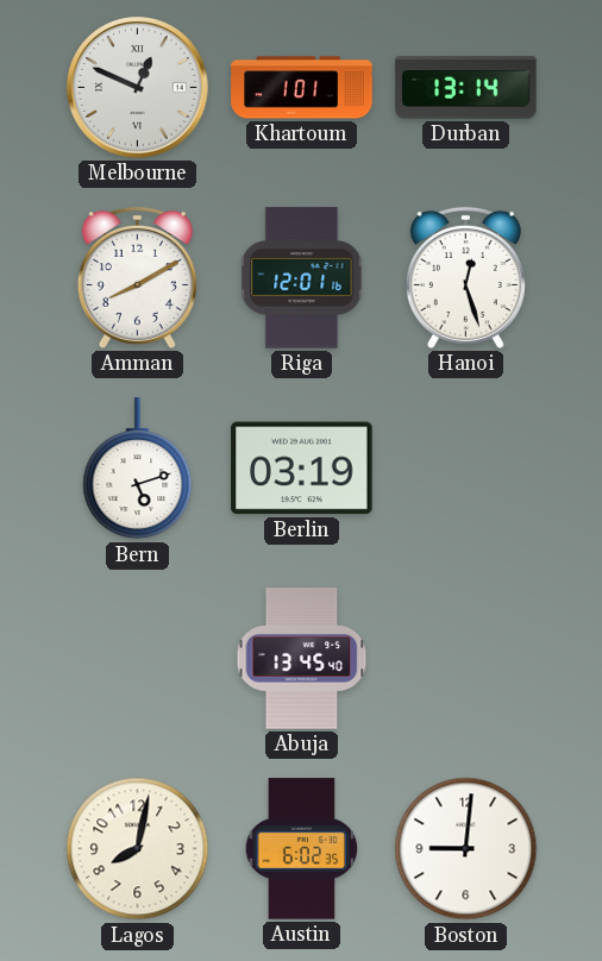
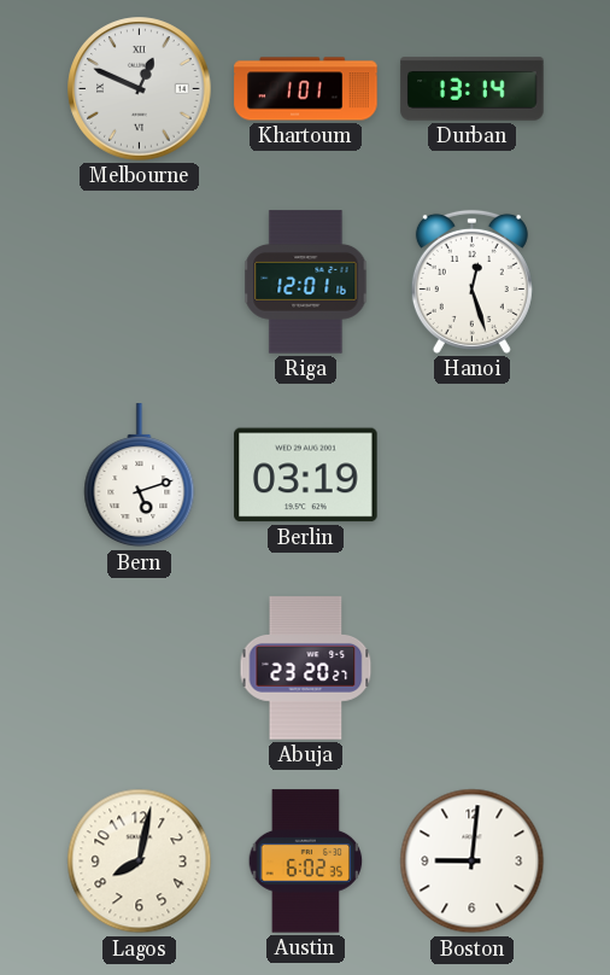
Amman: 8:10 -> none
Abuja: 13:45 -> 23:20
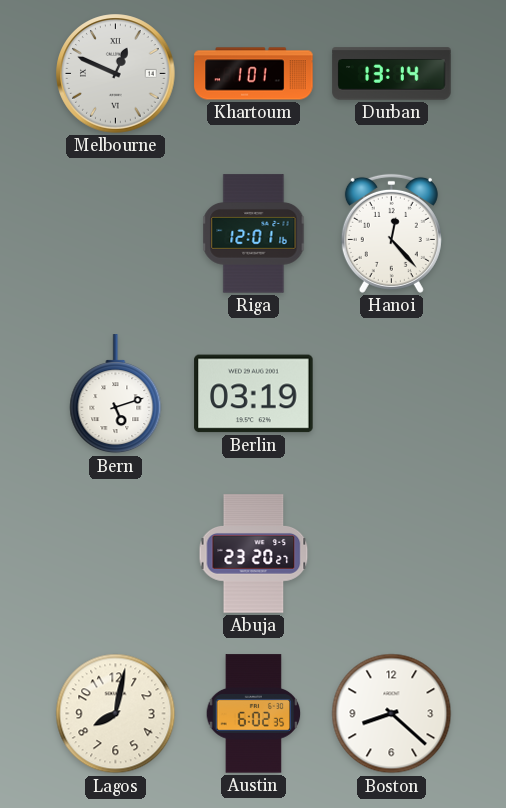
Hanoi: 12:27 -> 12:23
Boston: 9:01 -> 8:22
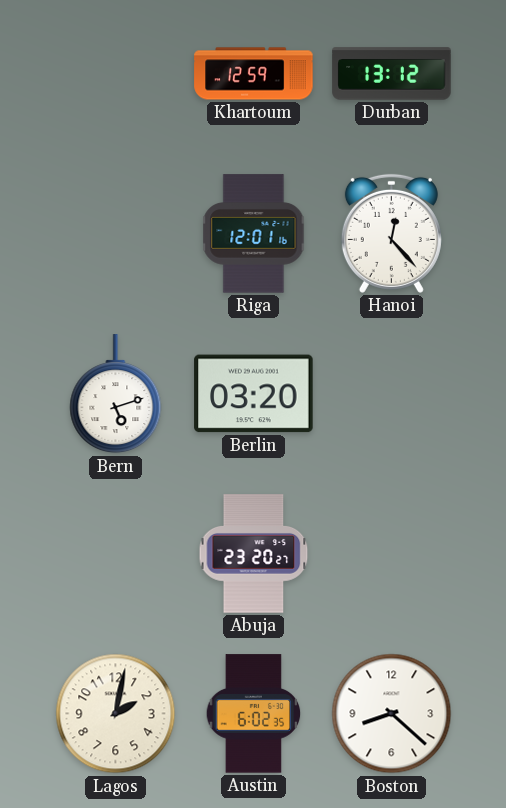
Melbourne: 12:49 -> none
Khartoum: 1:01 -> 12:59
Durban: 13:14 -> 13:12
Berlin: 03:19 -> 03:20
Lagos: 8:02 -> 2:02
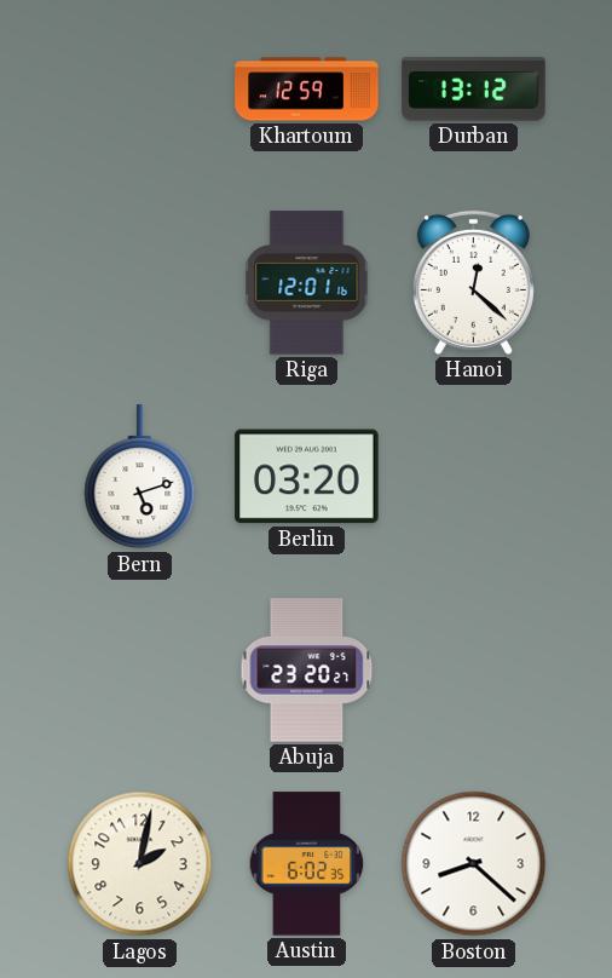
Hanoi: 12:23 -> 12:22
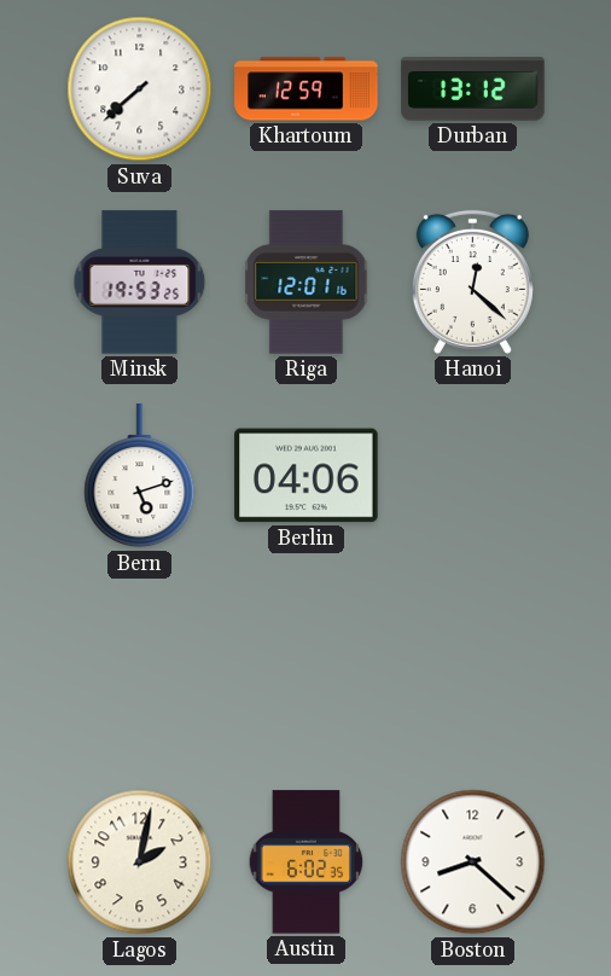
Suva: none -> 7:38
Minsk: none -> 19:53
Berlin: 03:20 -> 04:06
Abuja: 23:20 -> none
